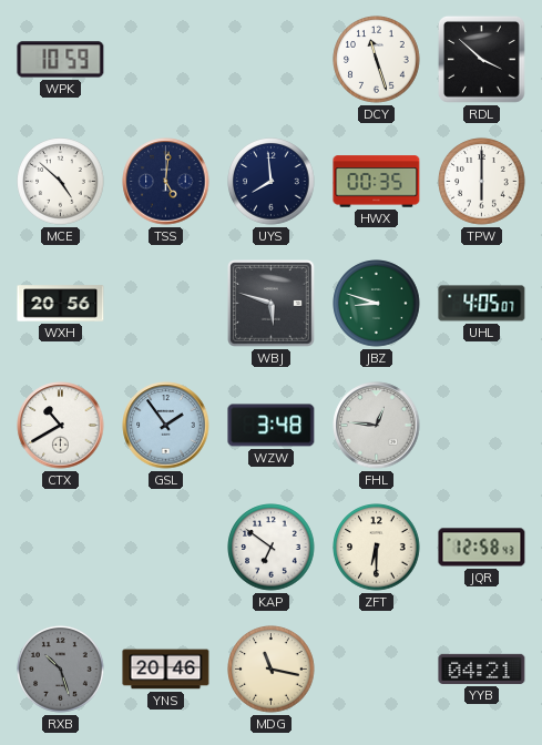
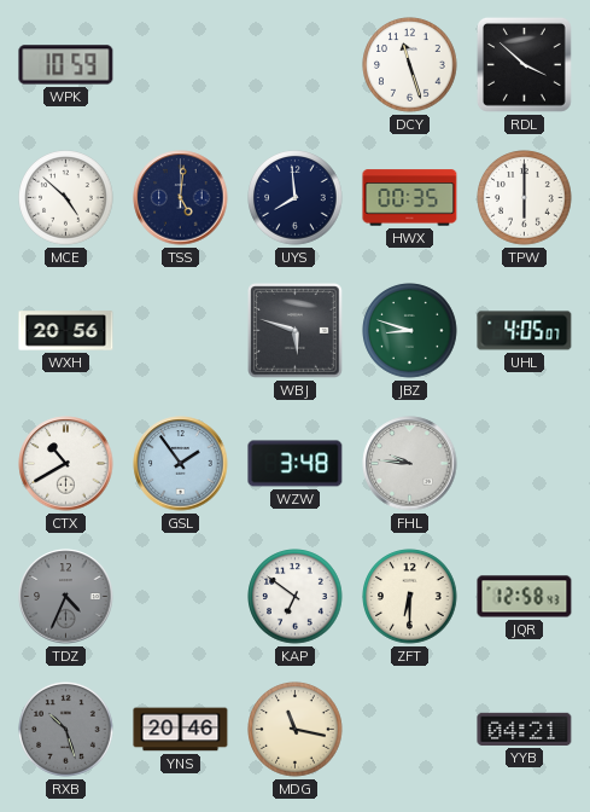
FHL: 12:46 -> 9:46
TDZ: none -> 4:34
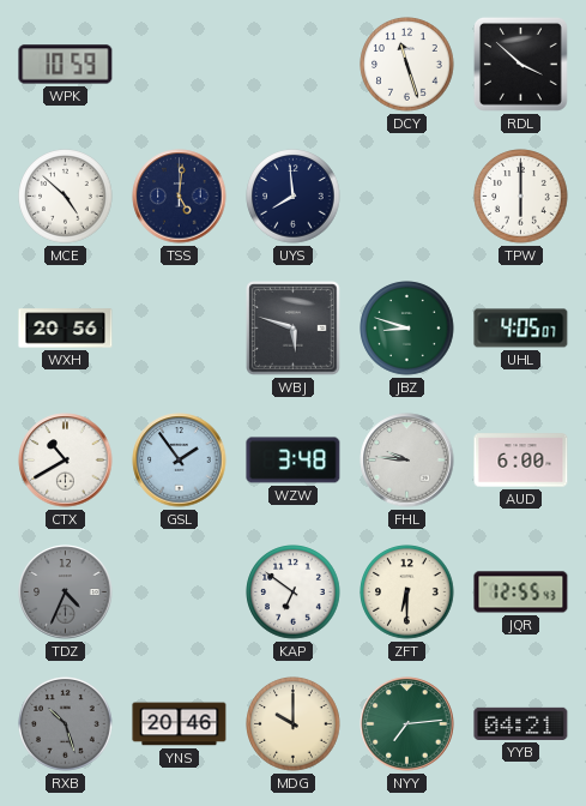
HWX: 00:35 -> none
AUD: none -> 6:00
JQR: 12:58 -> 12:55
MDG: 11:17 -> 10:00
NYY: none -> 7:14
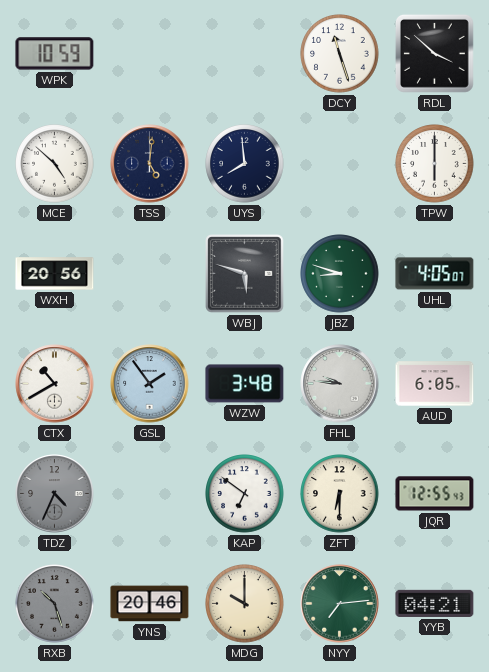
AUD: 6:00 -> 6:05
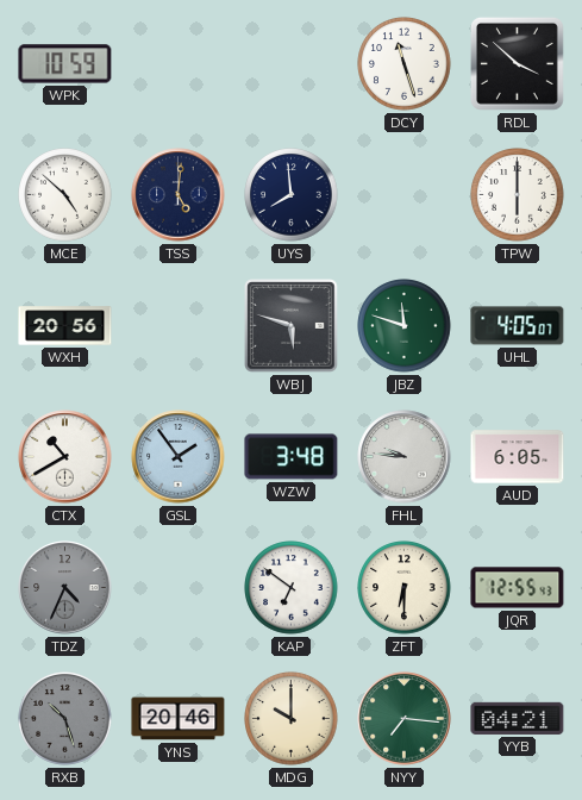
JBZ: 8:48 -> 11:48
NYY: 7:14 -> 7:16
